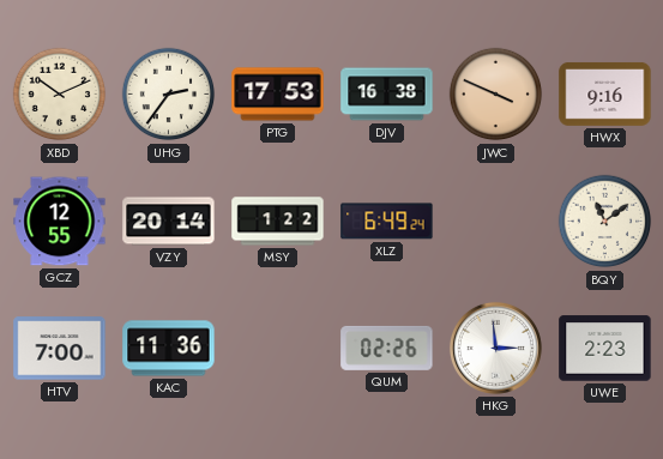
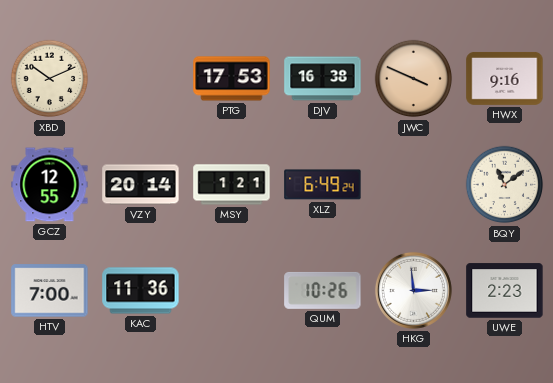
UHG: 2:36 -> none
MSY: 1:22 -> 1:21
QUM: 02:26 -> 10:26
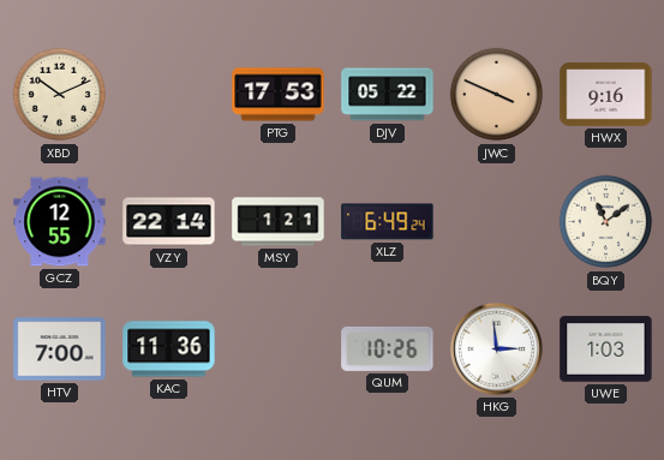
DJV: 16:38 -> 05:22
VZY: 20:14 -> 22:14
UWE: 2:23 -> 1:03
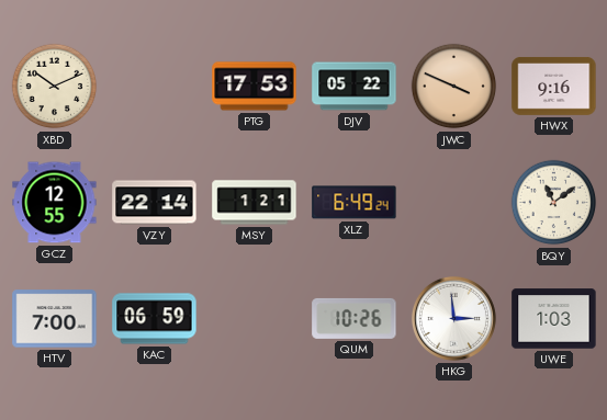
KAC: 11:36 -> 06:59
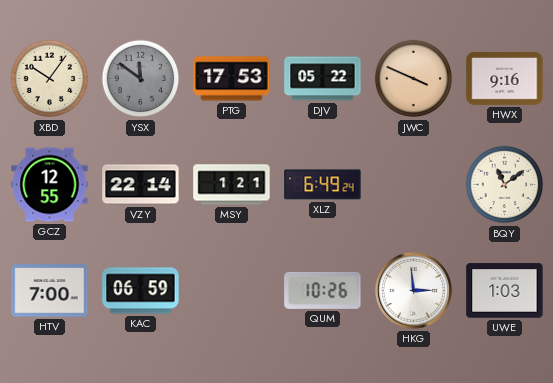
XBD: 10:11 -> 10:06
YSX: none -> 11:51
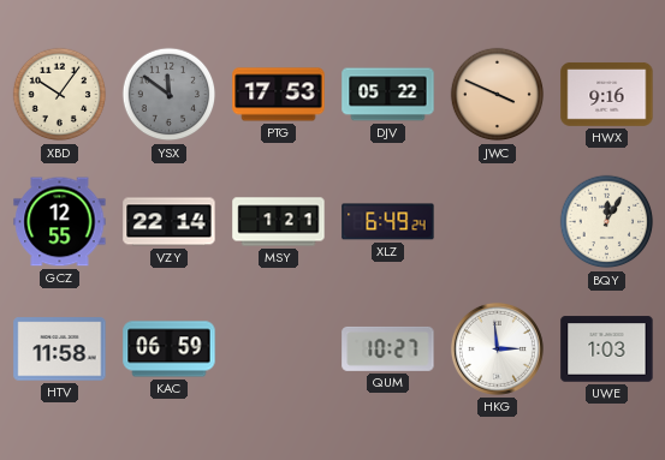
BQY: 11:09 -> 12:05
HTV: 7:00 -> 11:58
QUM: 10:26 -> 10:27
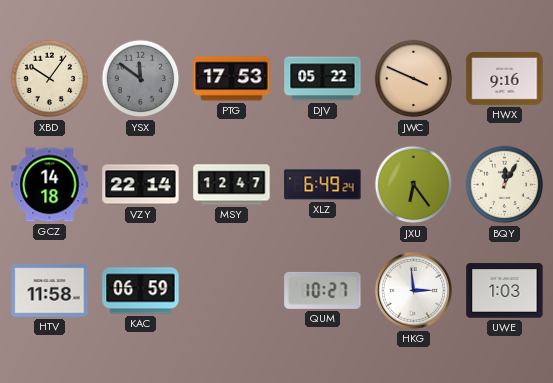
GCZ: 12:55 -> 14:18
MSY: 1:21 -> 12:47
JXU: none -> 6:24
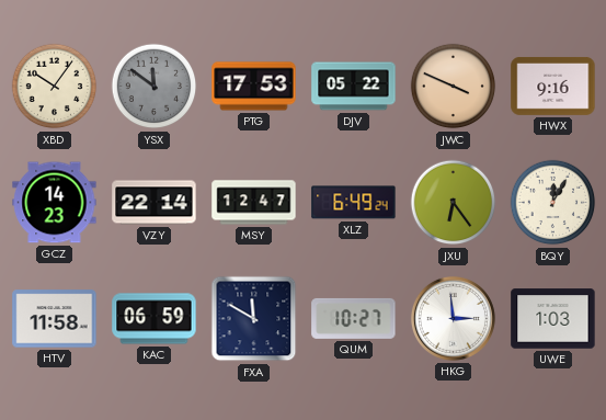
GCZ: 14:18 -> 14:23
FXA: none -> 11:50
